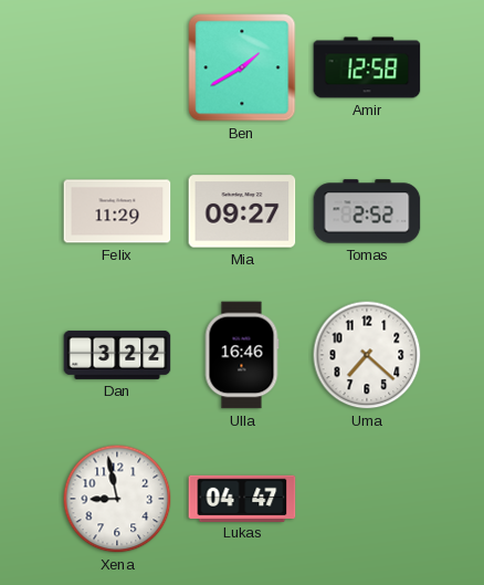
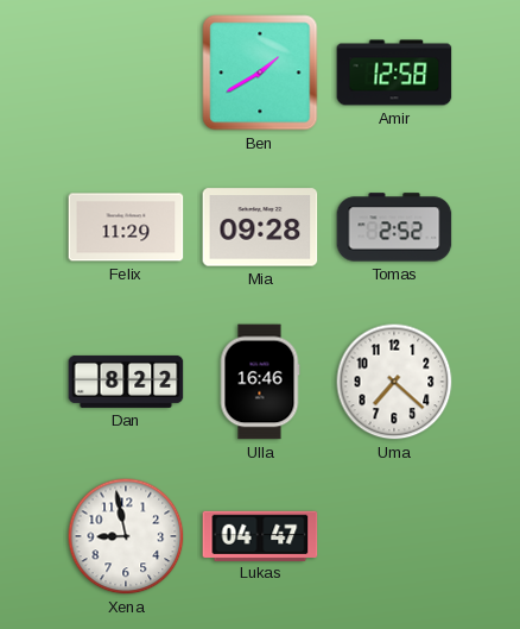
Mia: 09:27 -> 09:28
Dan: 3:22 -> 8:22
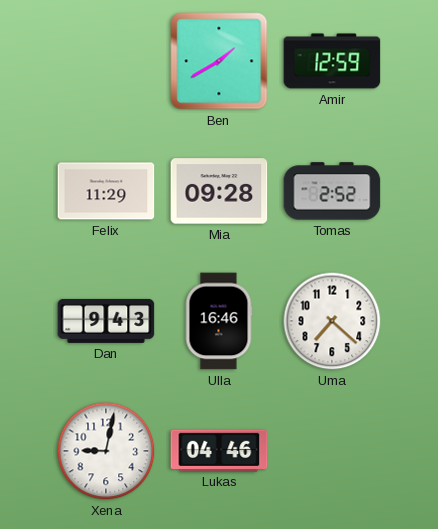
Amir: 12:58 -> 12:59
Dan: 8:22 -> 9:43
Xena: 8:58 -> 9:02
Lukas: 04:47 -> 04:46
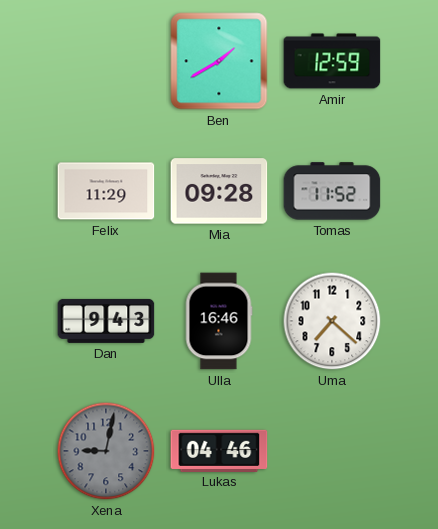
Tomas: 2:52 -> 11:52
Xena dial: white -> grey
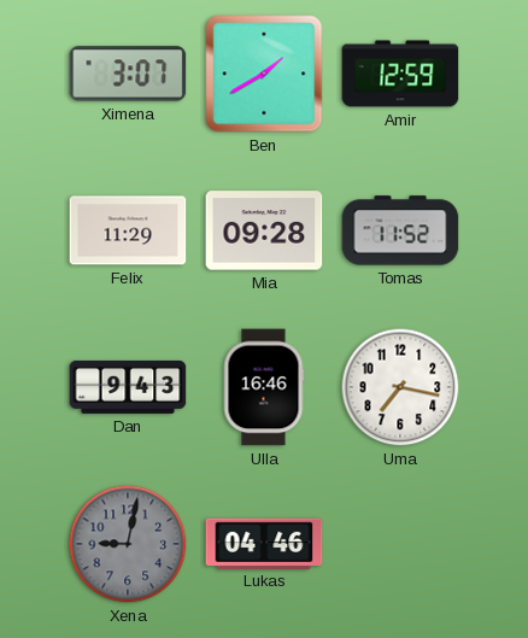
Ximena: none -> 3:07
Uma: 7:22 -> 7:17
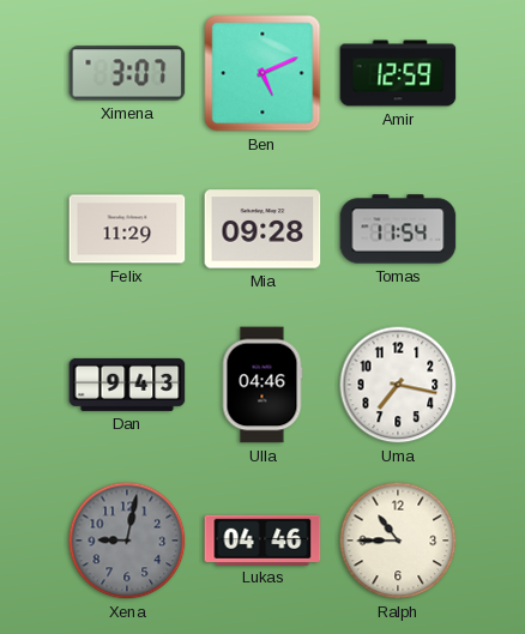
Ben: 1:40 -> 5:11
Tomas: 11:52 -> 11:54
Ulla: 16:46 -> 04:46
Ralph: none -> 10:45
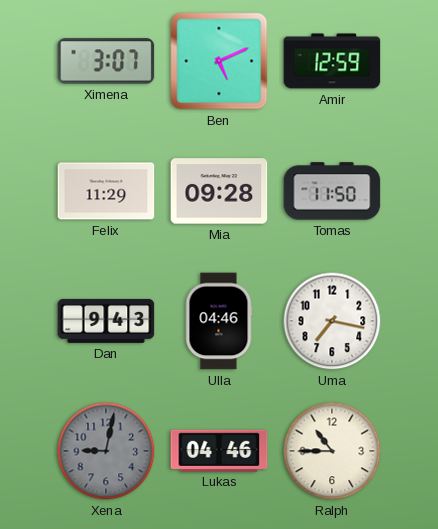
Tomas: 11:54 -> 11:50
